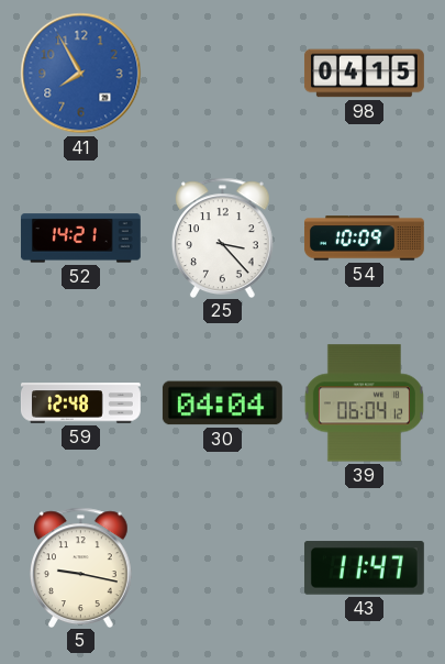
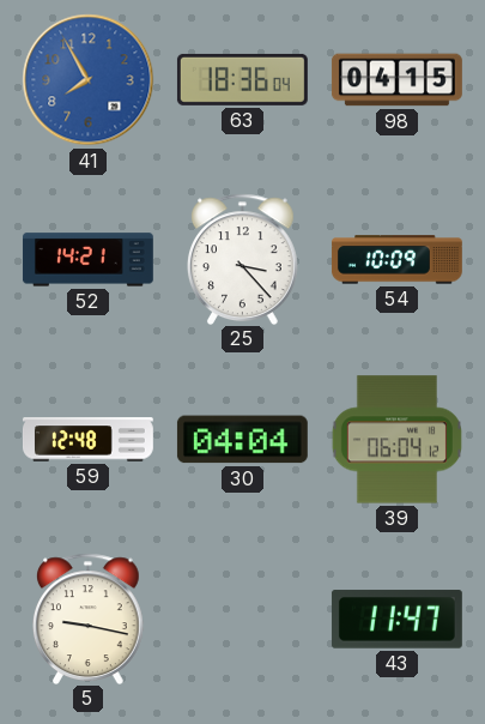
63: none -> 18:36
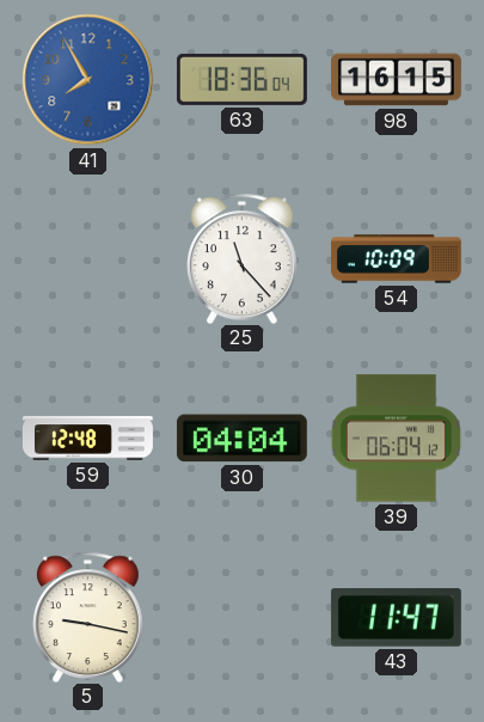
98: 04:15 -> 16:15
52: 14:21 -> none
25: 3:23 -> 11:23
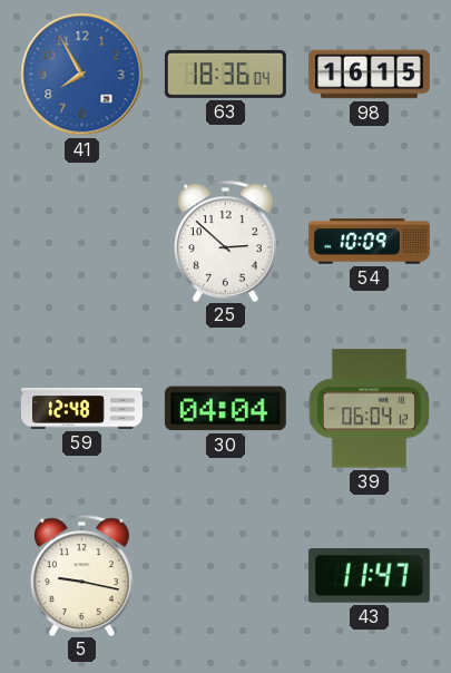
25: 11:23 -> 2:52
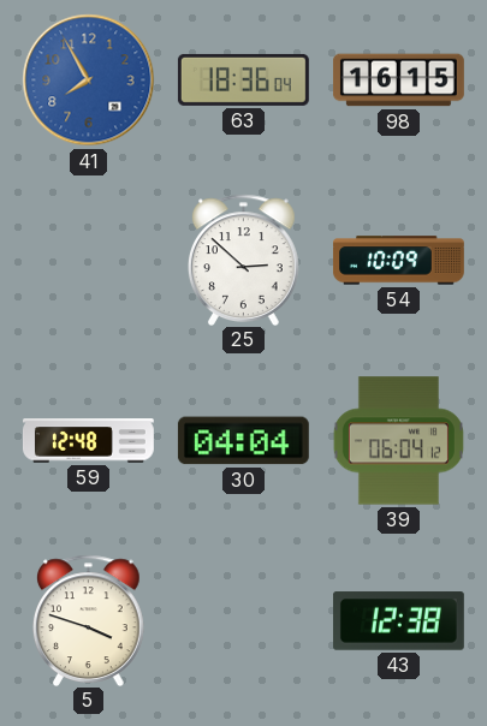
5: 9:17 -> 3:48
43: 11:47 -> 12:38
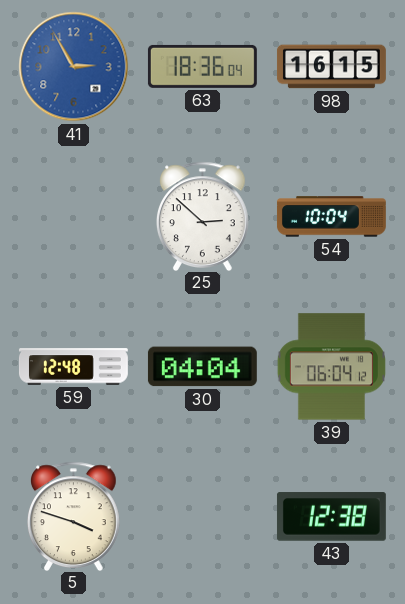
41: 7:55 -> 2:55
54: 10:09 -> 10:04
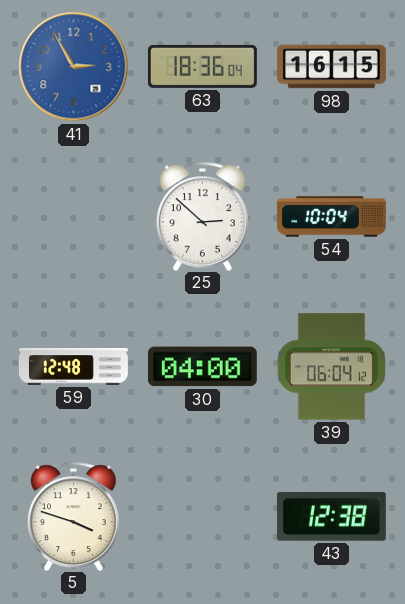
30: 04:04 -> 04:00
